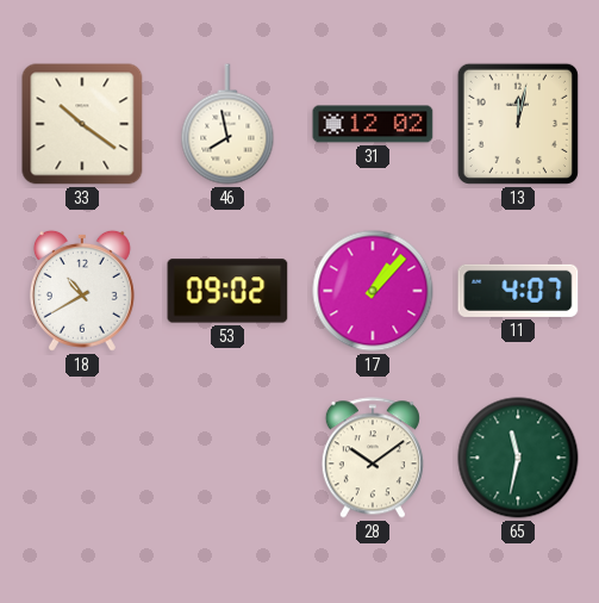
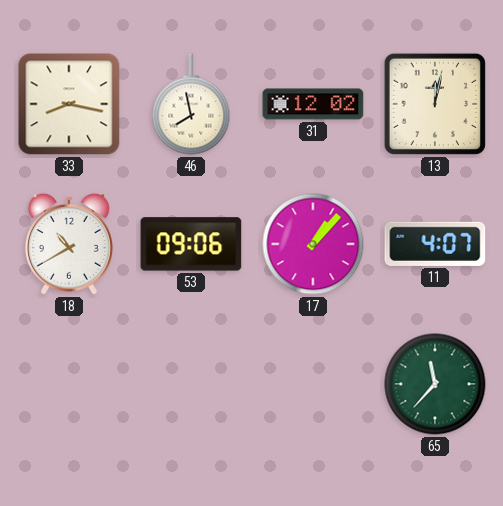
33: 10:21 -> 8:17
53: 09:02 -> 09:06
28: 10:09 -> none
65: 11:32 -> 11:37
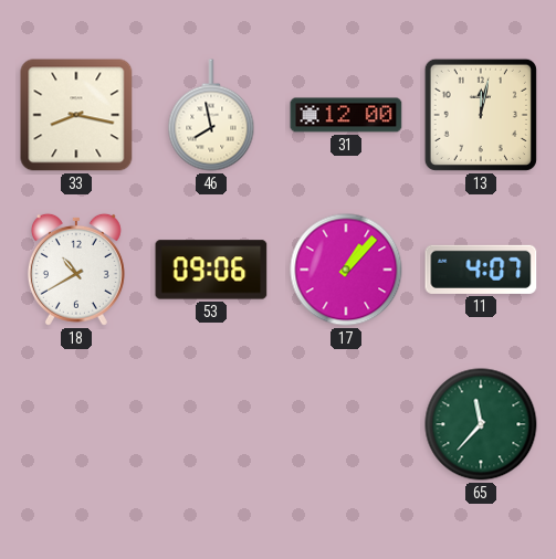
31: 12:02 -> 12:00
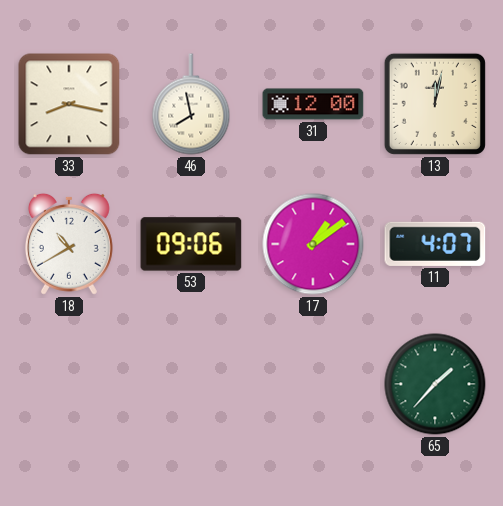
17: 1:07 -> 1:09
65: 11:37 -> 1:37
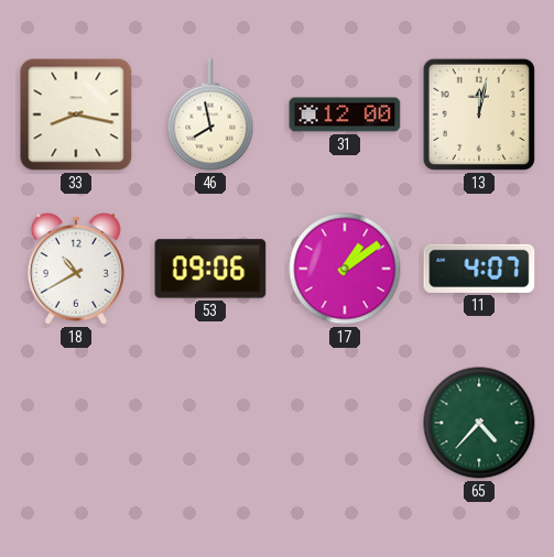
65: 1:37 -> 4:37
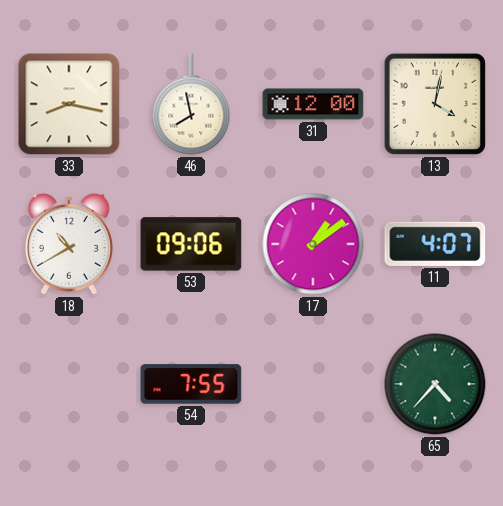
13: 12:02 -> 4:02
54: none -> 7:55
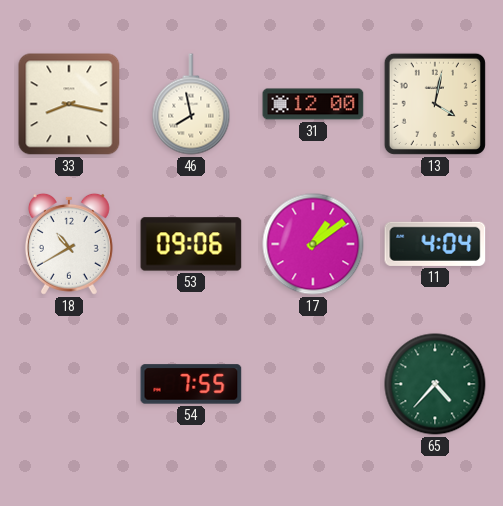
11: 4:07 -> 4:04
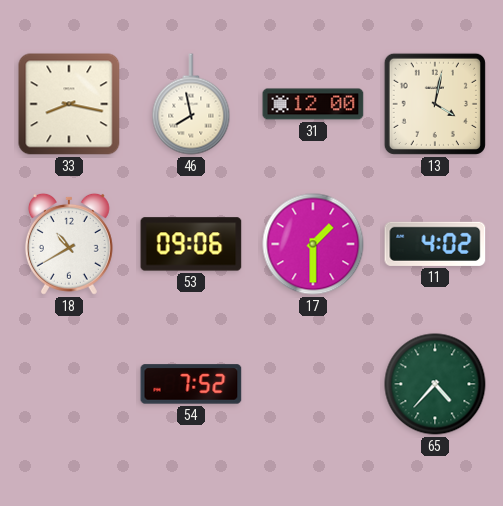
17: 1:09 -> 1:30
11: 4:04 -> 4:02
54: 7:55 -> 7:52
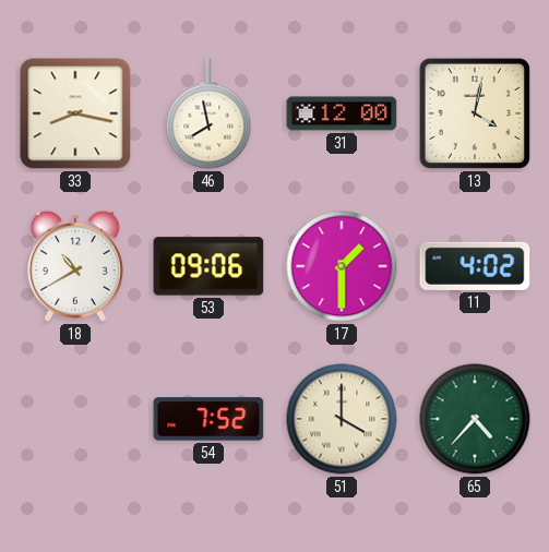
51: none -> 4:00
